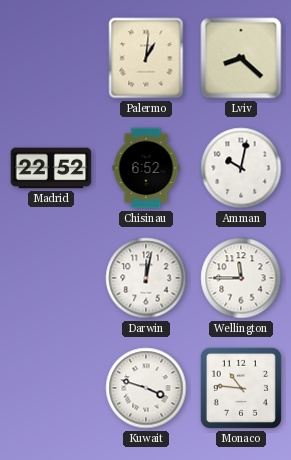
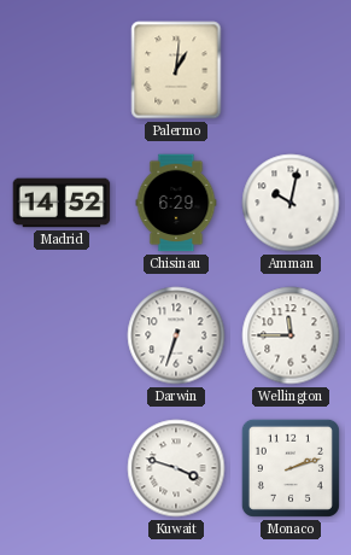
Lviv: 8:22 -> none
Madrid: 22:52 -> 14:52
Chisinau: 6:52 -> 6:29
Darwin: 12:02 -> 6:33
Monaco: 10:46 -> 2:12
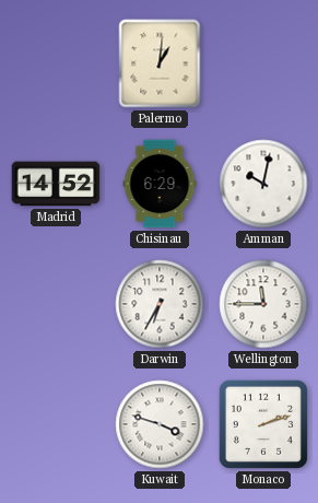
Darwin: 6:33 -> 6:35
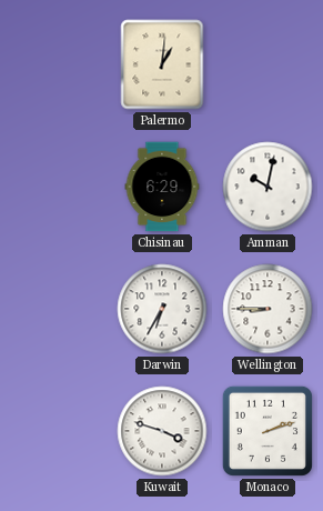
Madrid: 14:52 -> none
Wellington: 11:45 -> 8:45
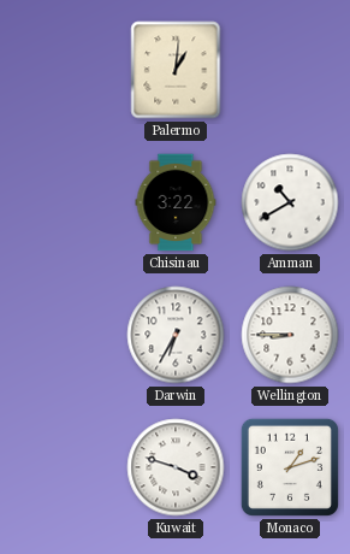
Chisinau: 6:29 -> 3:22
Amman: 10:02 -> 10:40
Monaco: 2:12 -> 1:12
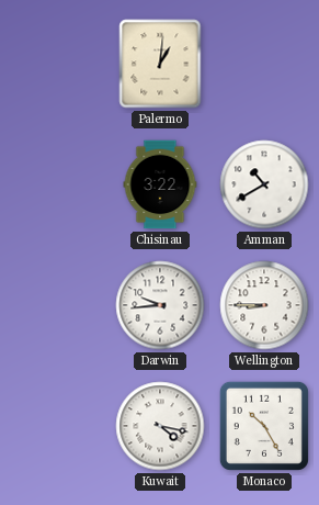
Darwin: 6:35 -> 9:44
Kuwait: 3:48 -> 4:17
Monaco: 1:12 -> 10:25
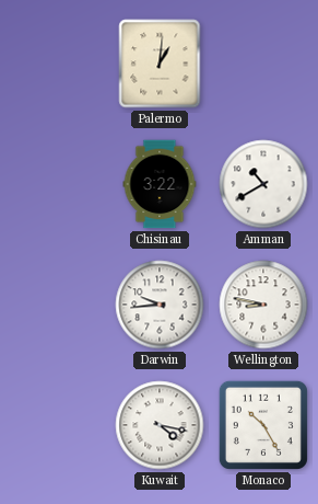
Wellington: 8:45 -> 8:47
